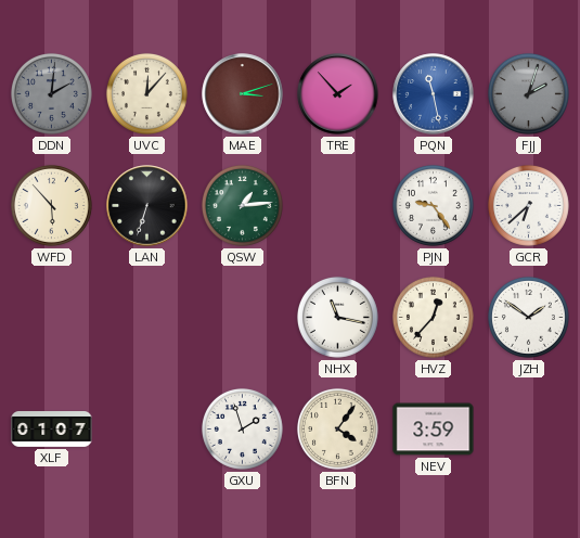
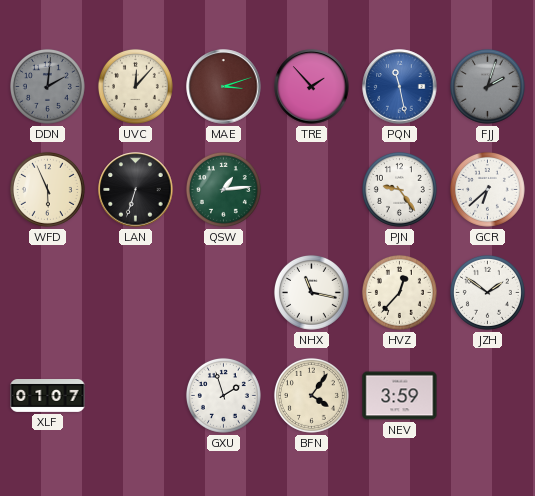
WFD: 5:53 -> 5:56
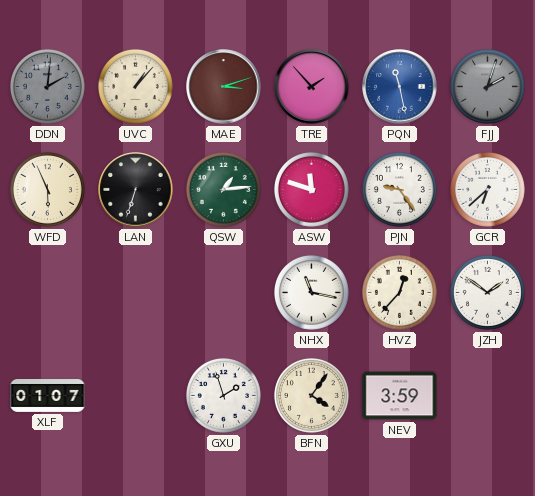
UVC: 12:07 -> 1:07
ASW: none -> 11:48
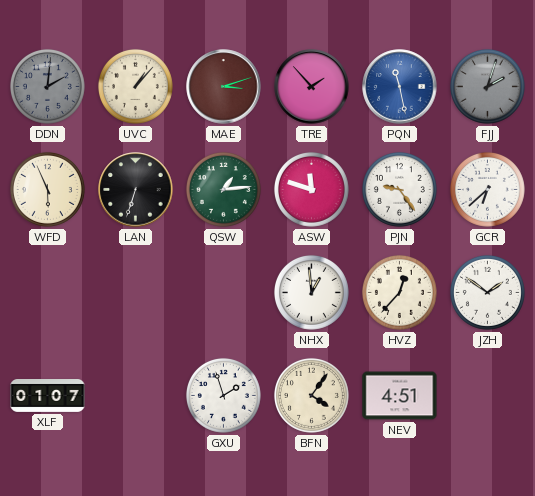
NHX: 11:17 -> 12:59
NEV: 3:59 -> 4:51
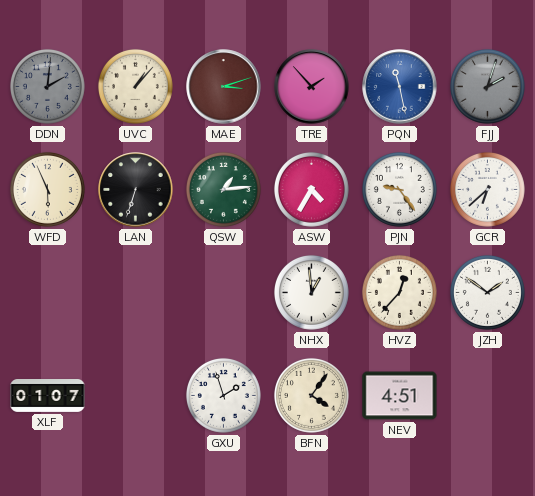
ASW: 11:48 -> 4:35
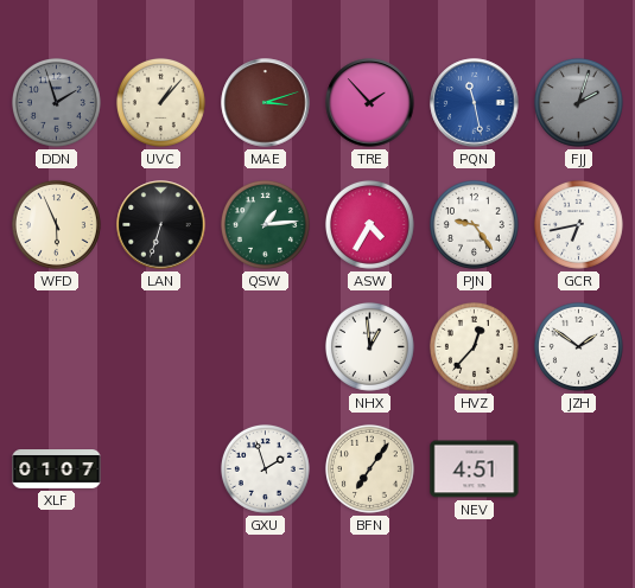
DDN: 2:01 -> 1:57
GCR: 6:38 -> 6:43
BFN: 4:06 -> 7:06
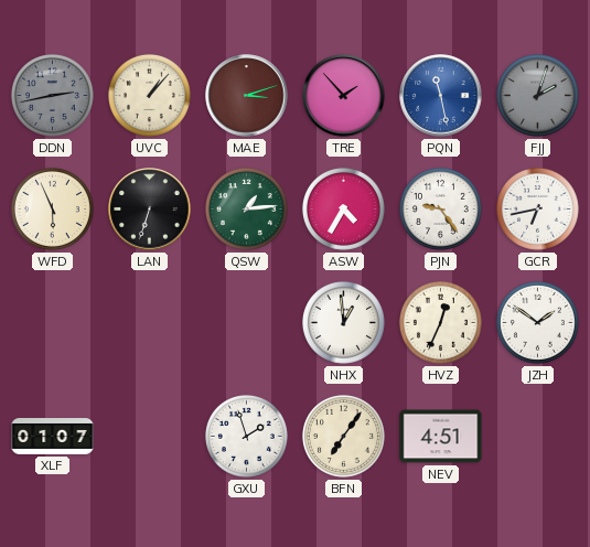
DDN: 1:57 -> 2:43
HVZ: 12:37 -> 12:34
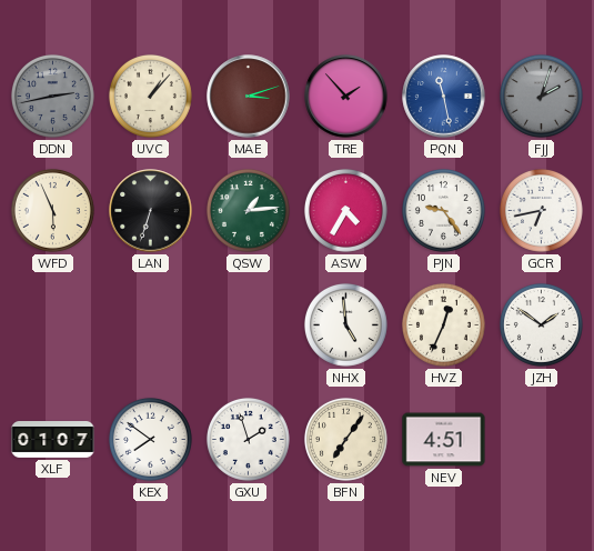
NHX: 12:59 -> 4:59
KEX: none -> 7:51
